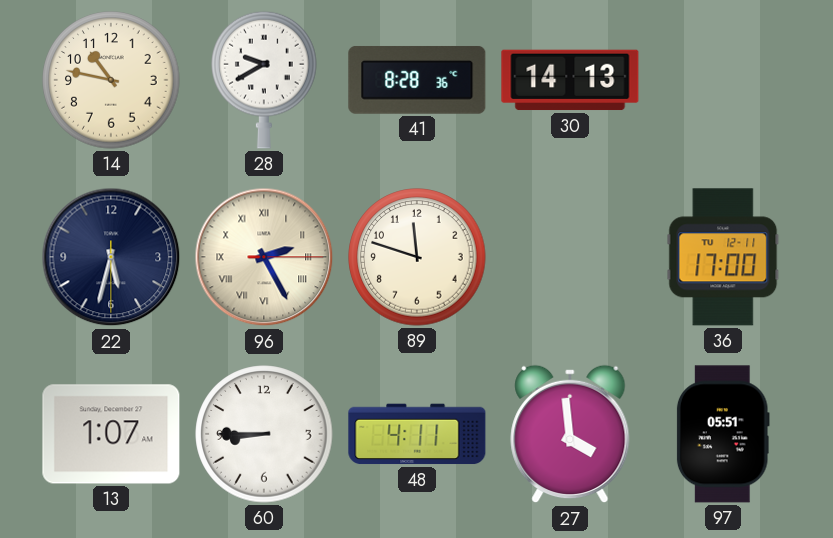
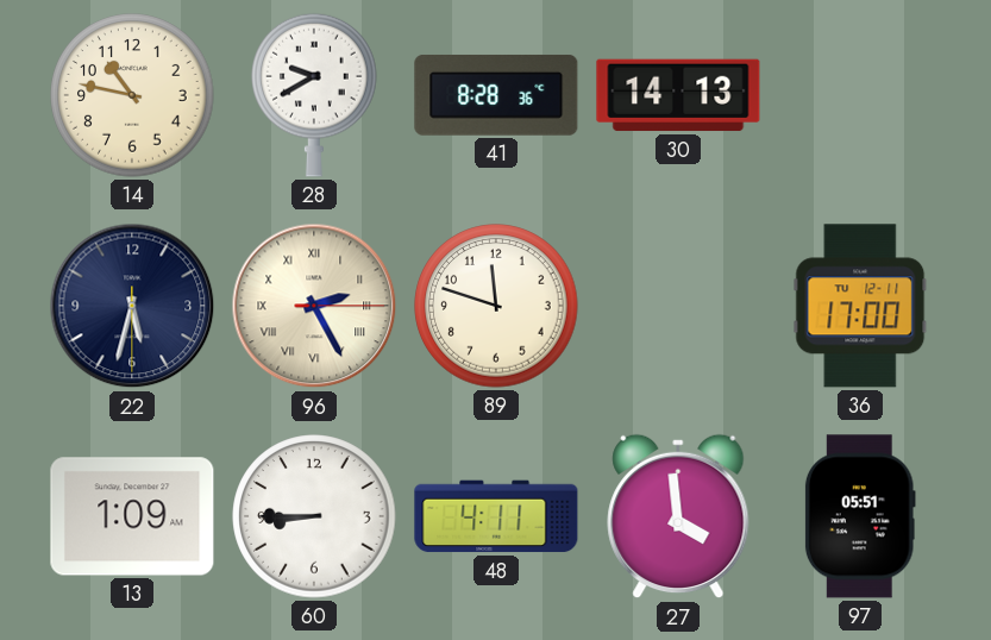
13: 1:07 -> 1:09
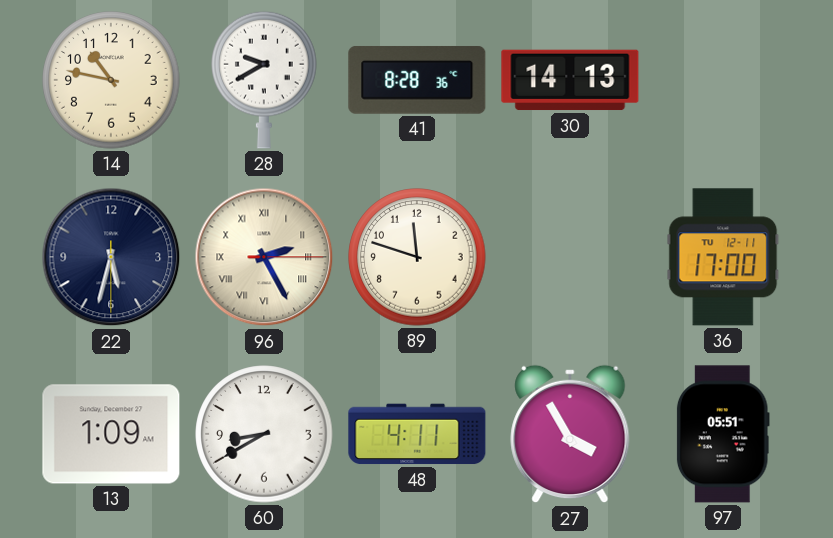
60: 8:45 -> 8:40
27: 3:59 -> 3:55
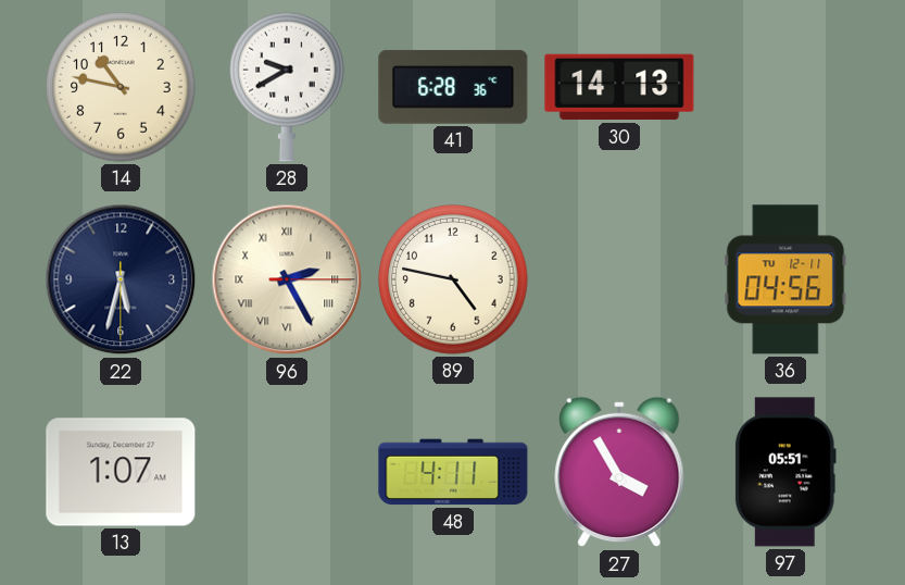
41: 8:28 -> 6:28
89: 11:48 -> 4:47
36: 17:00 -> 04:56
13: 1:09 -> 1:07
60: 8:40 -> none
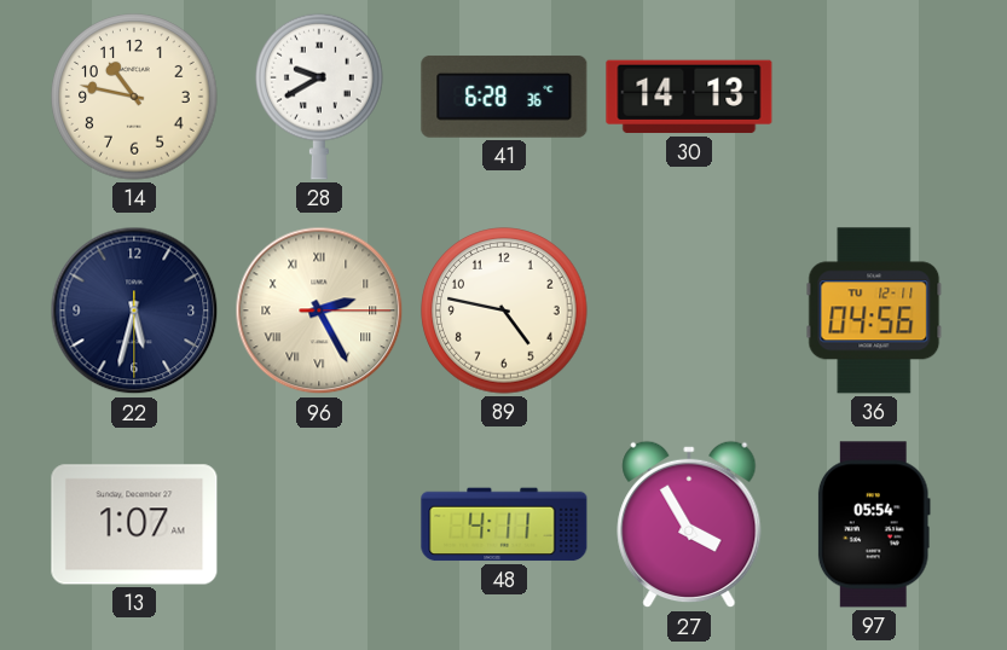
97: 05:51 -> 05:54
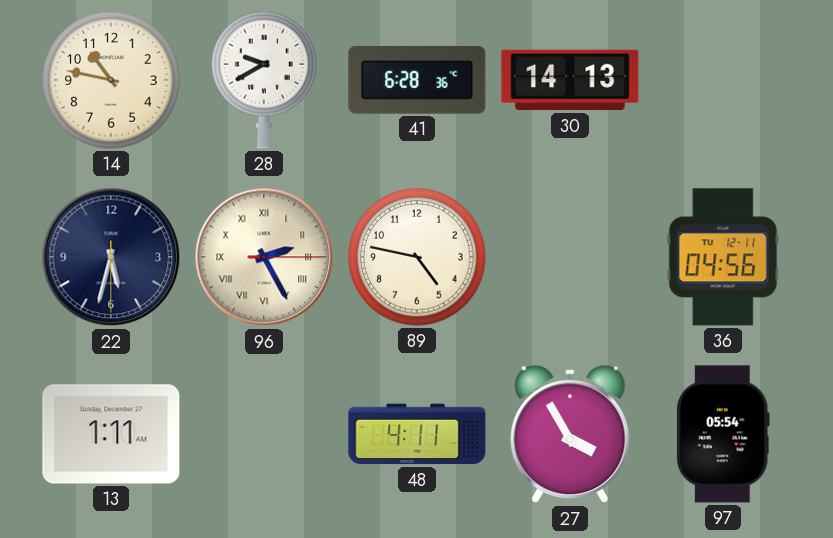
13: 1:07 -> 1:11
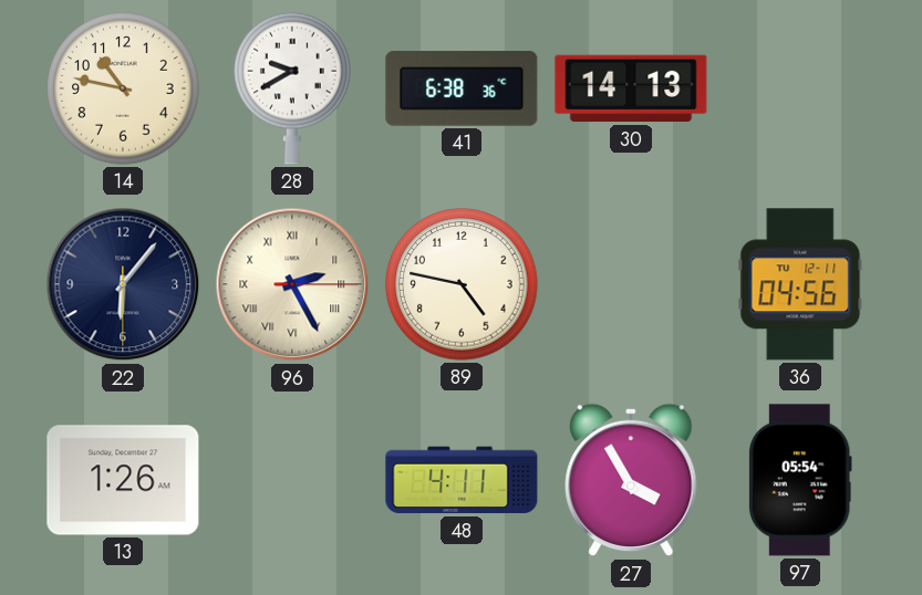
41: 6:28 -> 6:38
22: 5:32 -> 6:06
13: 1:11 -> 1:26
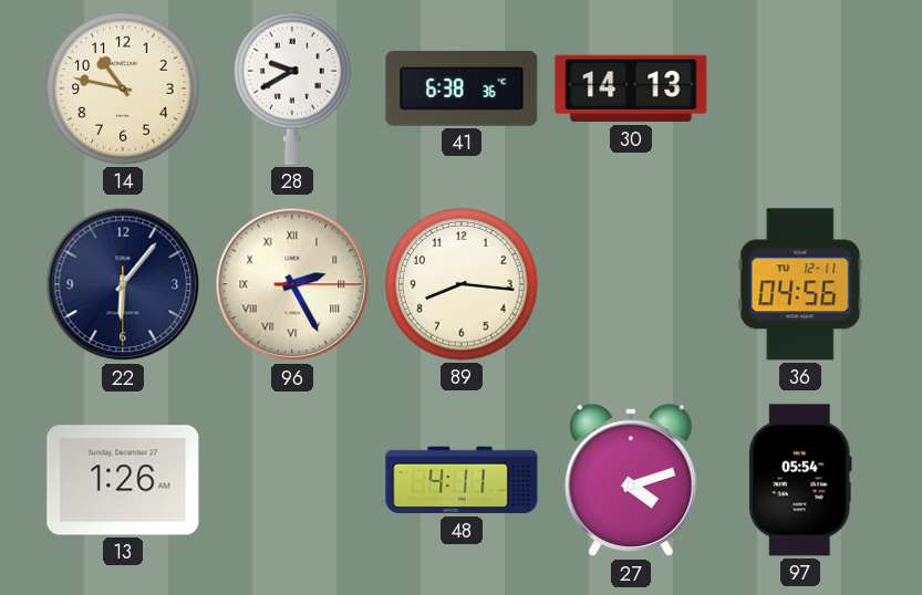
89: 4:47 -> 8:16
27: 3:55 -> 4:12
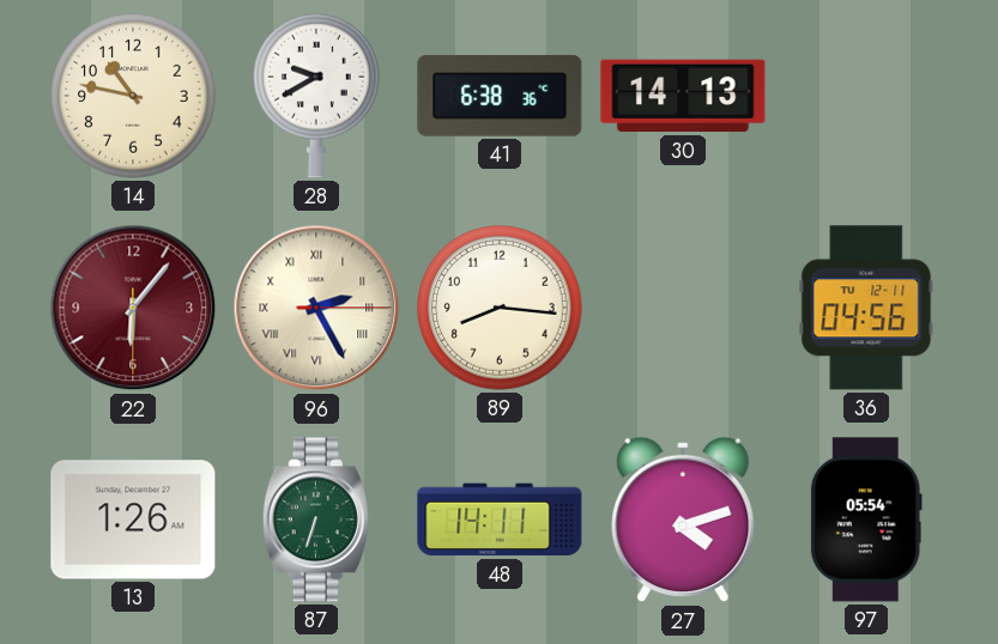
22 dial: navy -> burgundy
87: none -> 6:33
48: 4:11 -> 14:11
